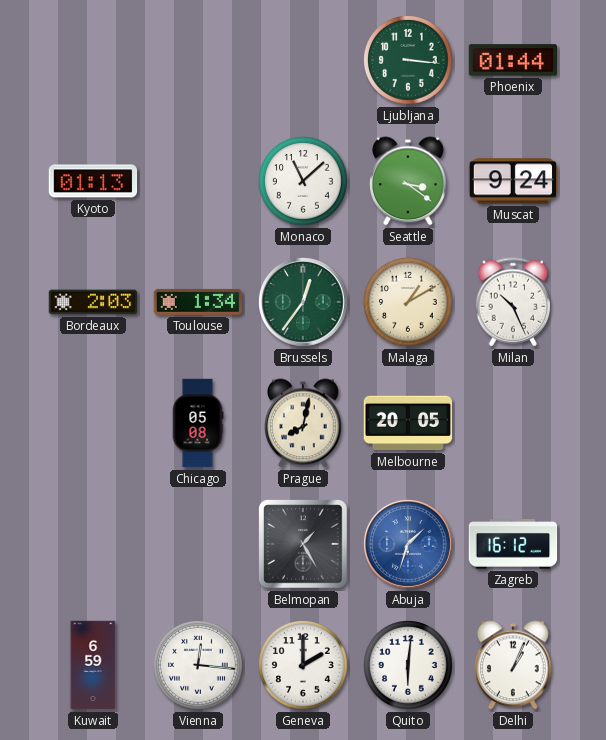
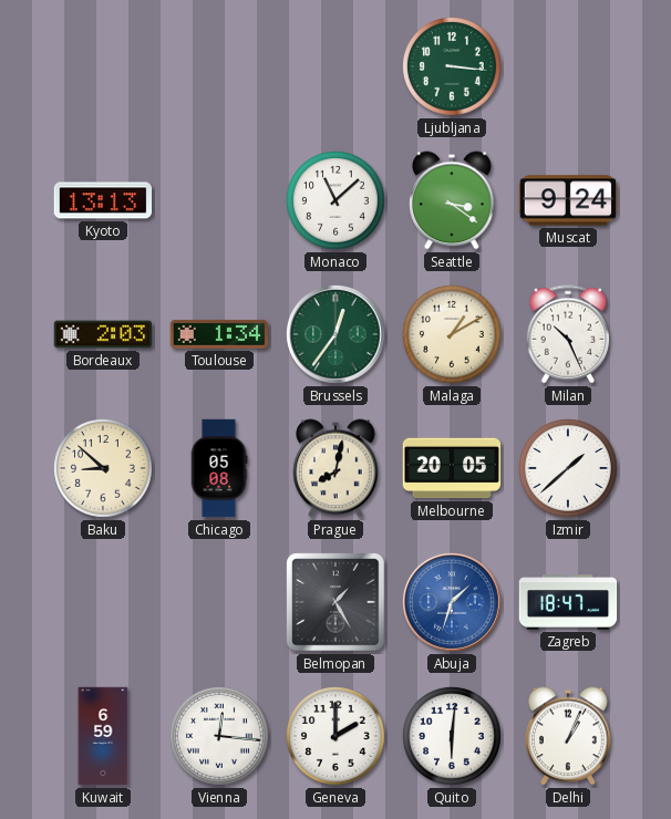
Phoenix: 01:44 -> none
Kyoto: 01:13 -> 13:13
Baku: none -> 8:52
Izmir: none -> 1:38
Zagreb: 16:12 -> 18:47
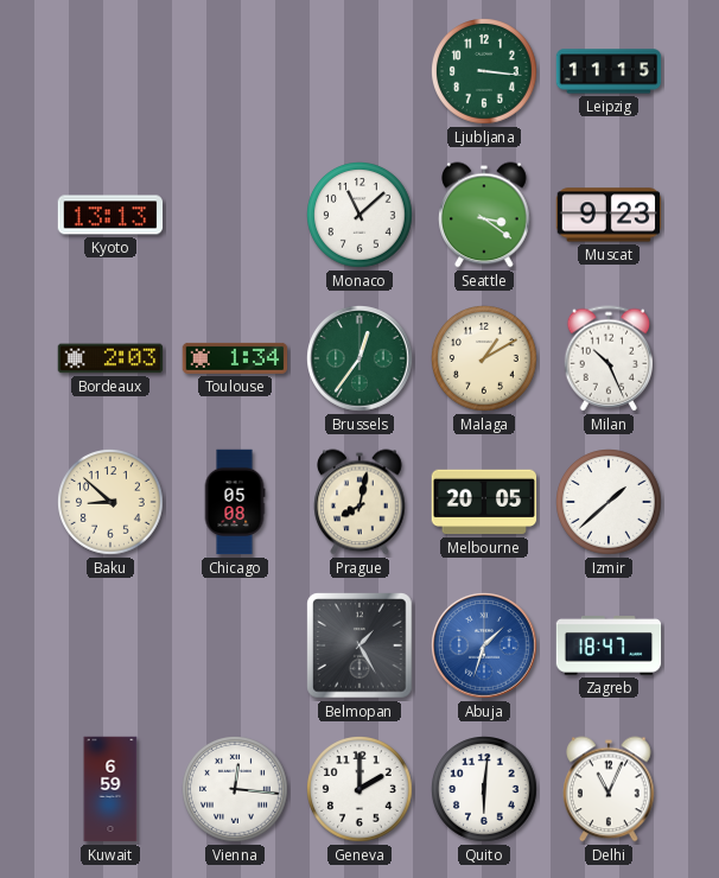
Leipzig: none -> 11:15
Muscat: 9:24 -> 9:23
Delhi: 1:04 -> 11:04
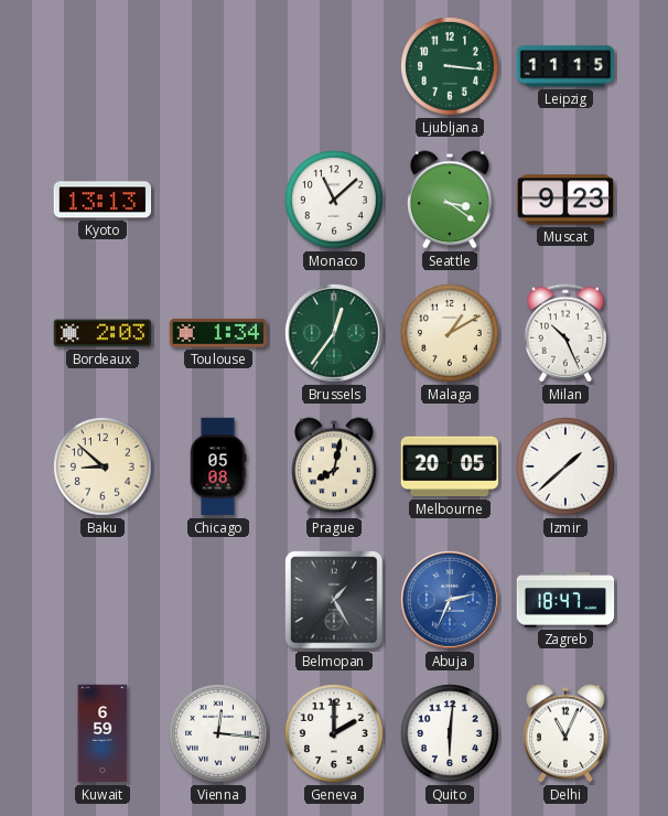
Abuja: 1:33 -> 2:34
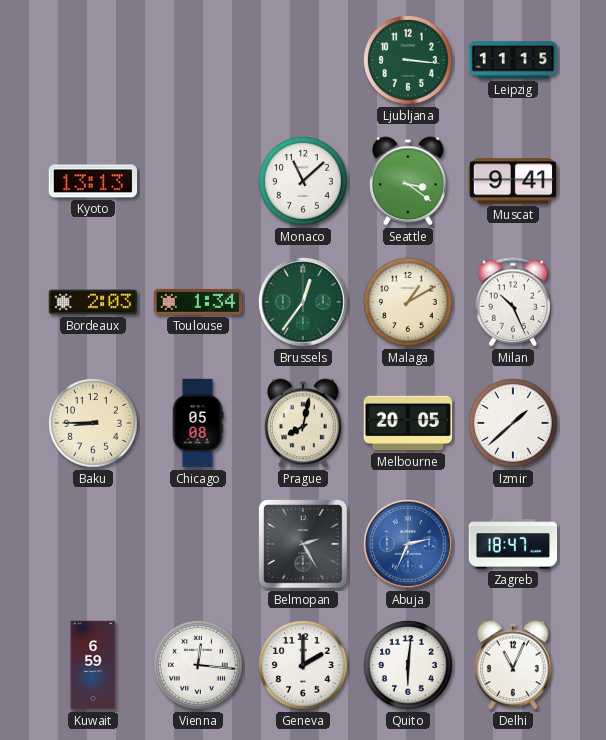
Muscat: 9:23 -> 9:41
Baku: 8:52 -> 8:45
Belmopan: 1:25 -> 2:25
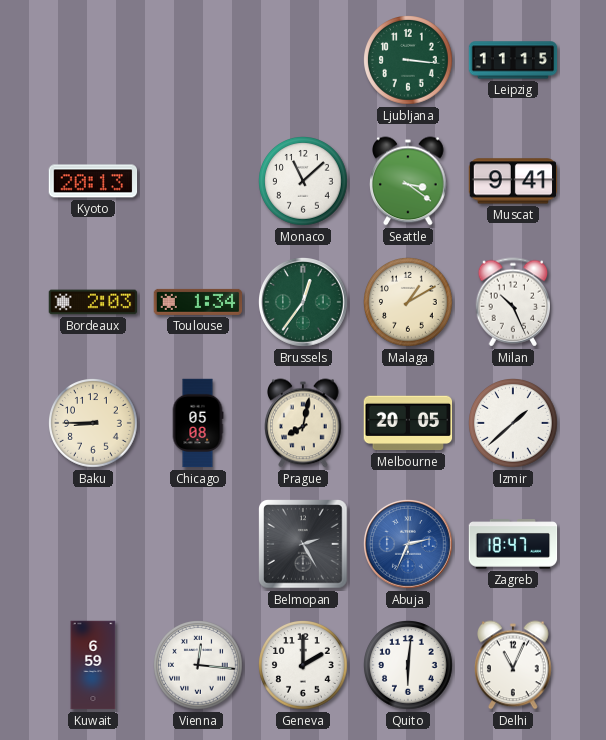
Kyoto: 13:13 -> 20:13
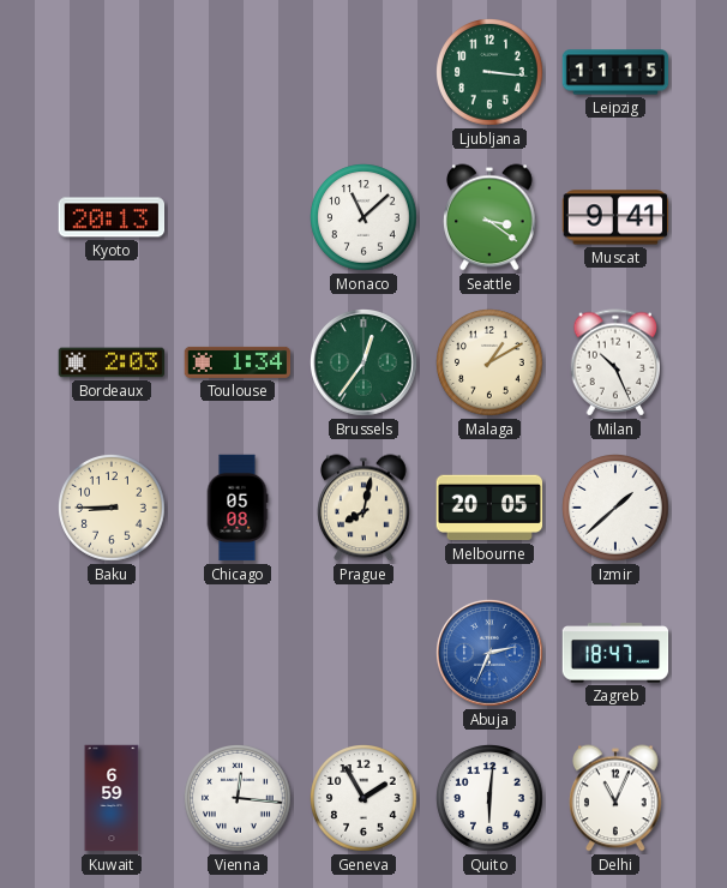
Belmopan: 2:25 -> none
Geneva: 2:00 -> 1:55
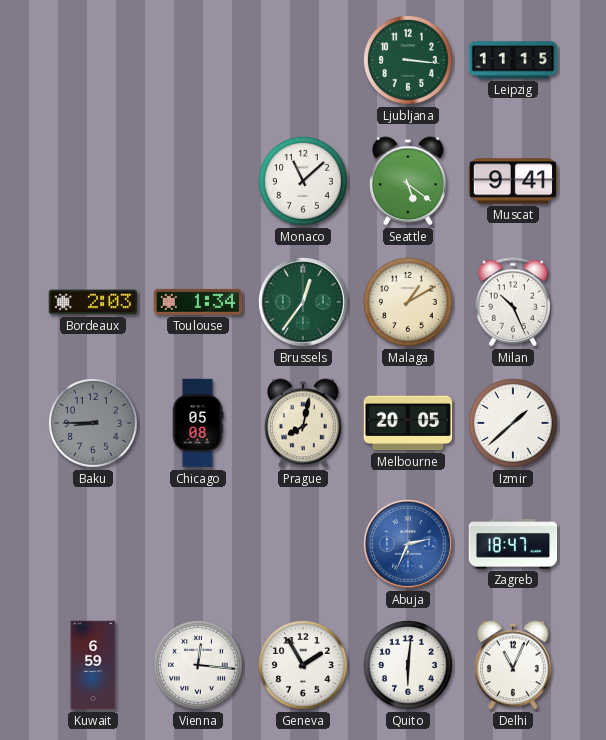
Kyoto: 20:13 -> none
Seattle: 3:21 -> 5:21
Baku dial: cream -> grey
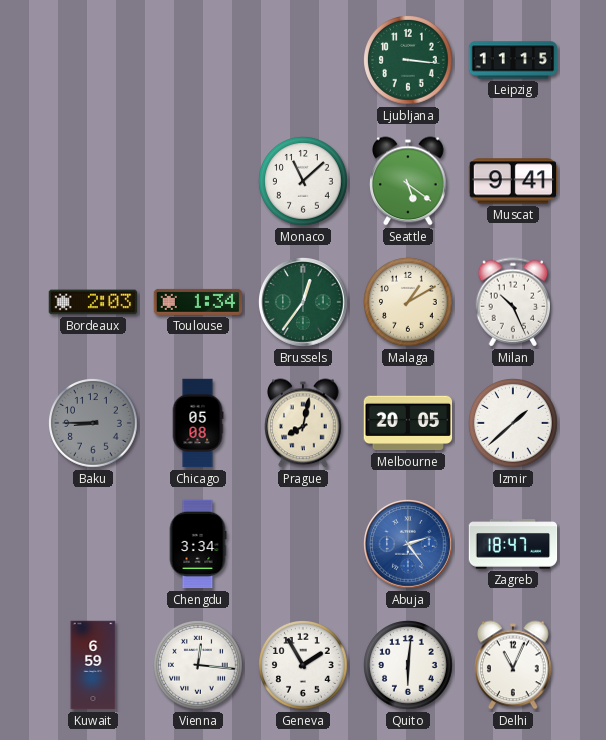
Chengdu: none -> 3:34
Abuja: 2:34 -> 2:24
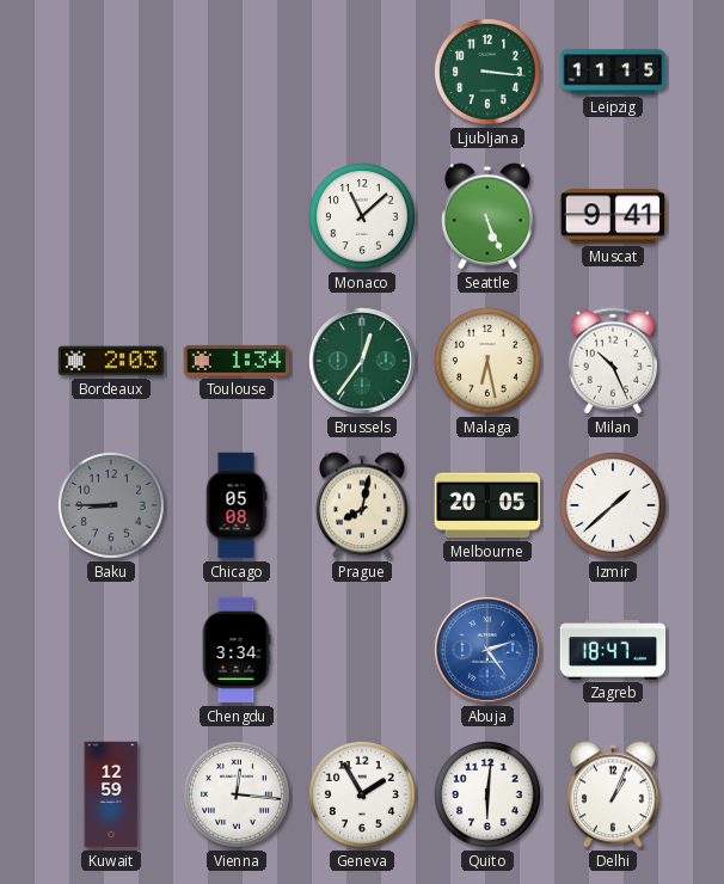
Seattle: 5:21 -> 5:26
Malaga: 1:10 -> 6:28
Kuwait: 6:59 -> 12:59
Delhi: 11:04 -> 1:04
